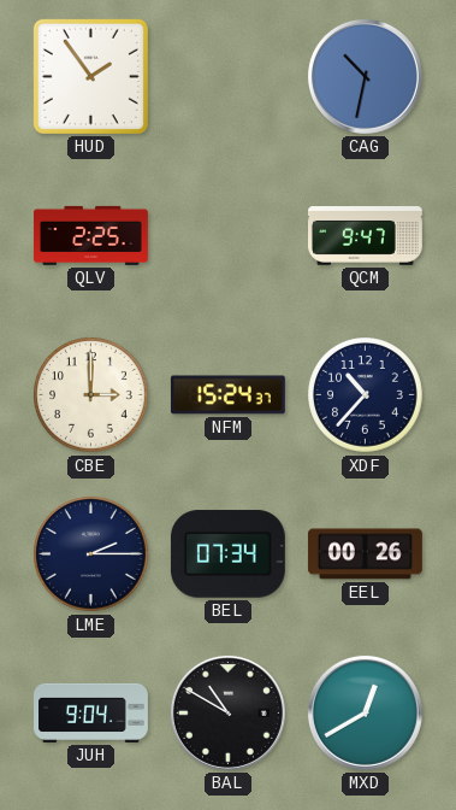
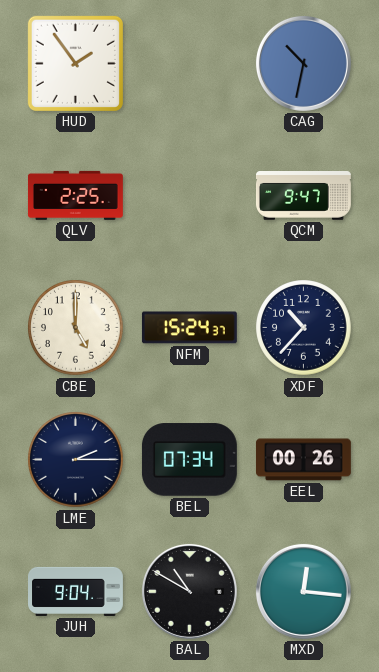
CBE: 3:00 -> 5:00
MXD: 12:40 -> 12:16
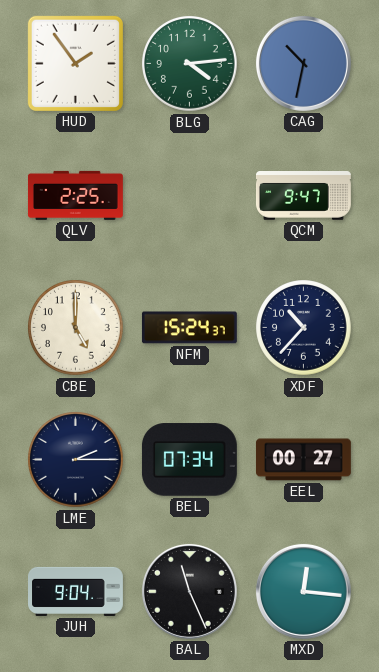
BLG: none -> 4:14
EEL: 00:26 -> 00:27
BAL: 10:50 -> 11:26
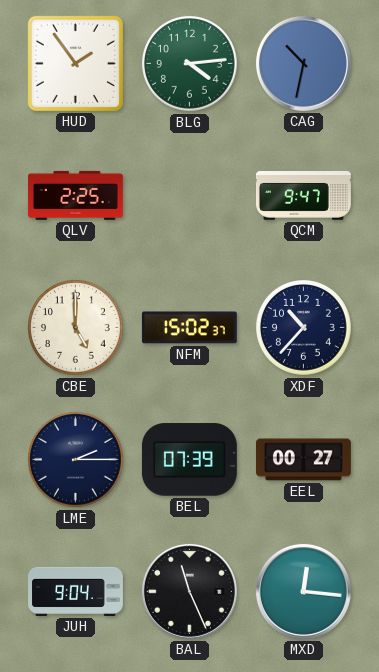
NFM: 15:24 -> 15:02
BEL: 07:34 -> 07:39
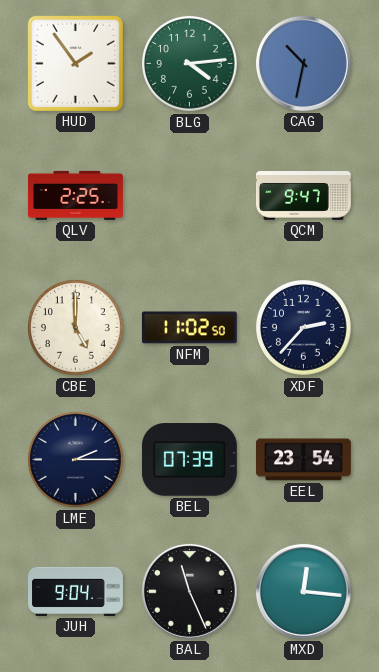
NFM: 15:02 -> 11:02
XDF: 10:37 -> 2:37
EEL: 00:27 -> 23:54
